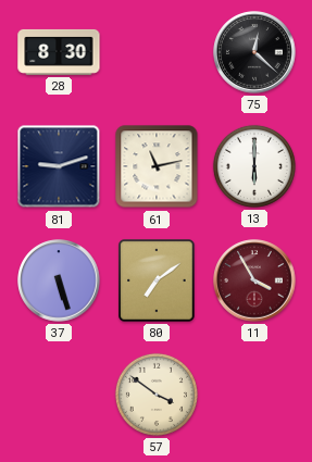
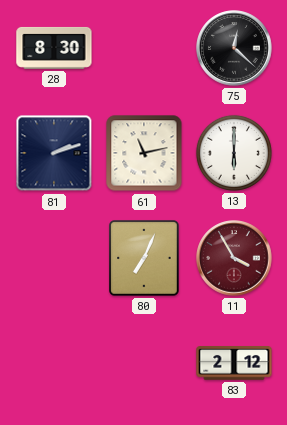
81: 9:12 -> 2:12
37: 5:27 -> none
80: 7:09 -> 7:04
57: 3:51 -> none
83: none -> 2:12
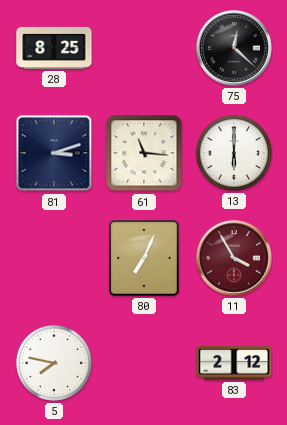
28: 8:30 -> 8:25
81: 2:12 -> 3:12
61: 11:13 -> 11:16
5: none -> 7:47
